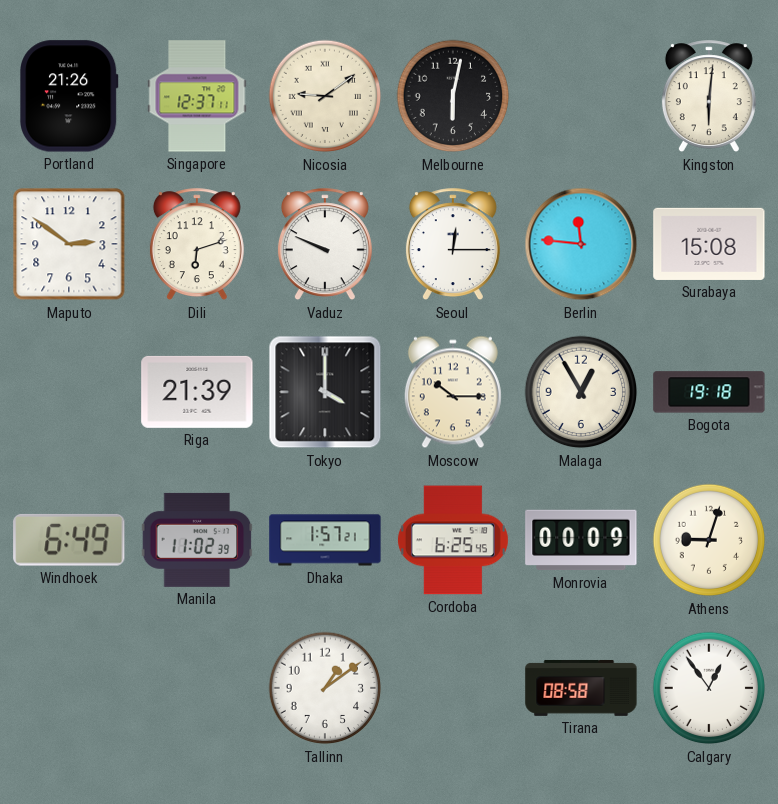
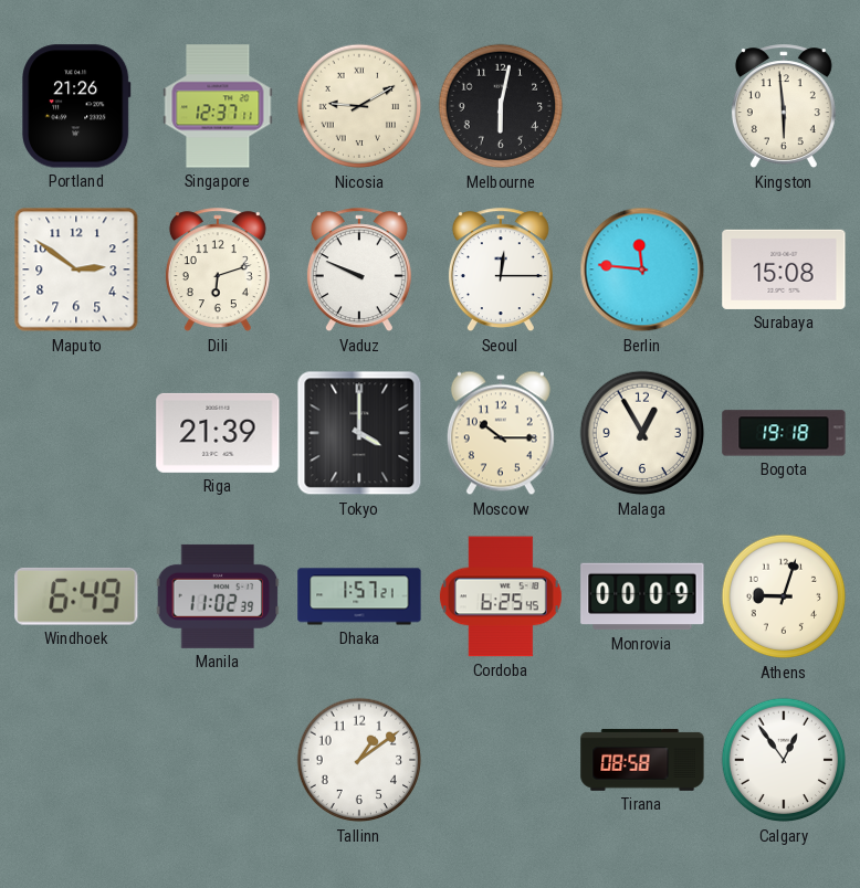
Nicosia: 9:09 -> 9:10
Kingston: 6:01 -> 5:59
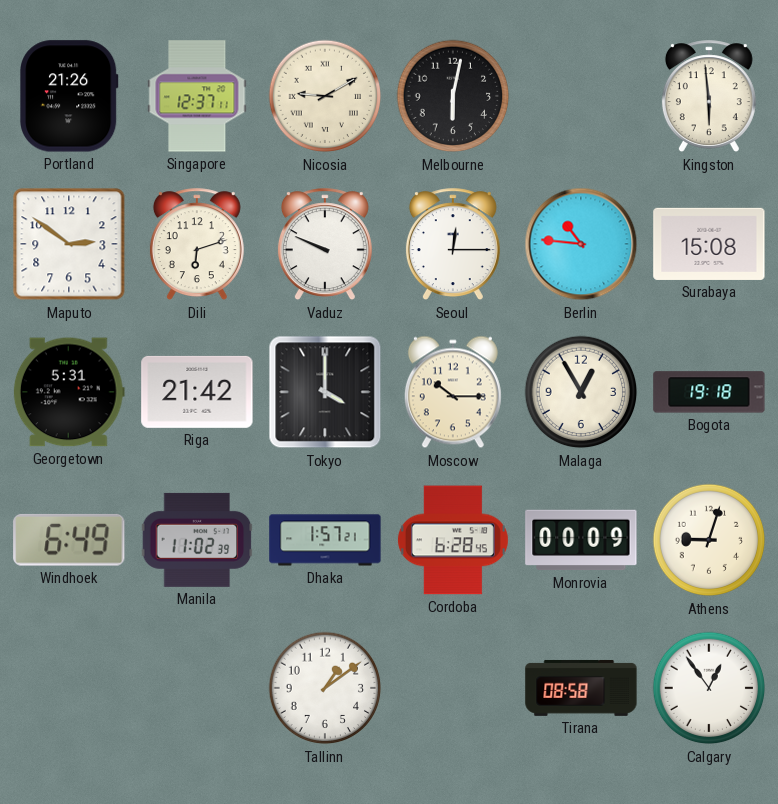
Berlin: 11:46 -> 10:46
Georgetown: none -> 5:31
Riga: 21:39 -> 21:42
Cordoba: 6:25 -> 6:28
